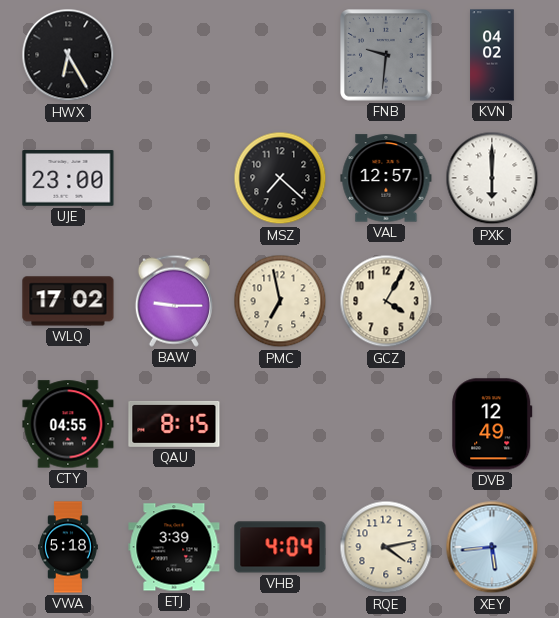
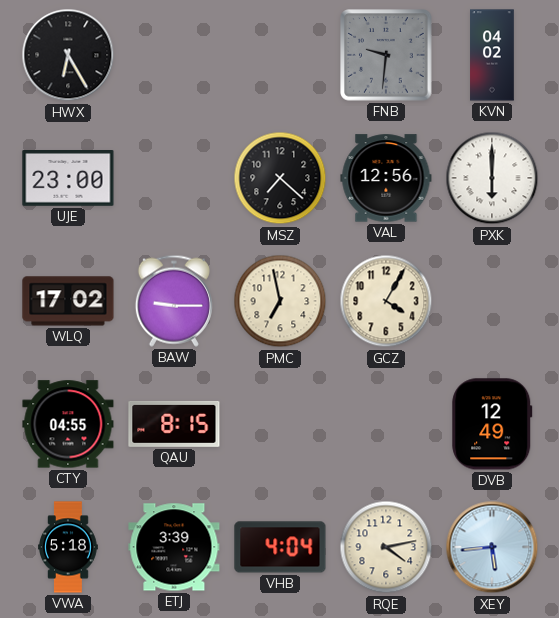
VAL: 12:57 -> 12:56
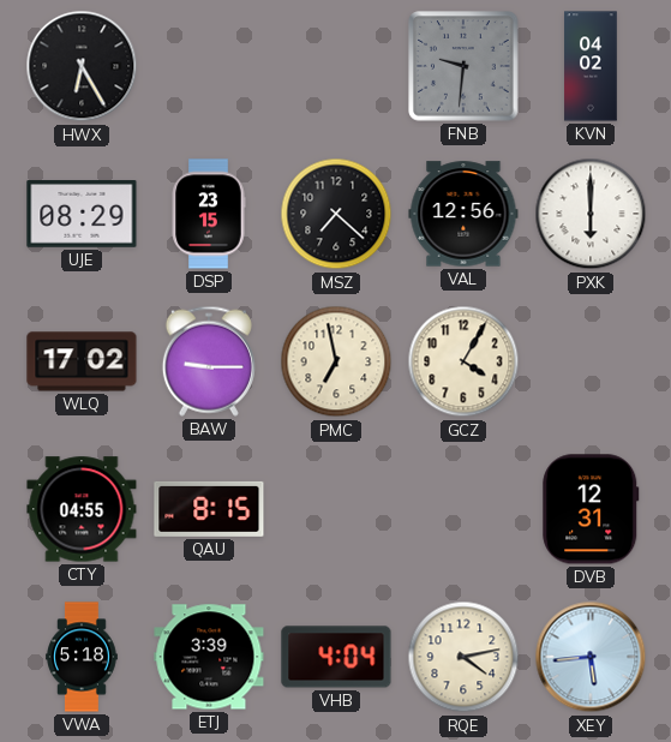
UJE: 23:00 -> 08:29
DSP: none -> 23:15
DVB: 12:49 -> 12:31
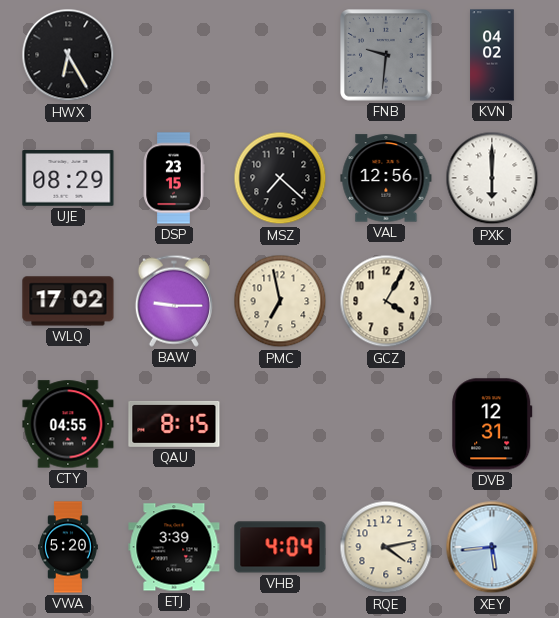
VWA: 5:18 -> 5:20
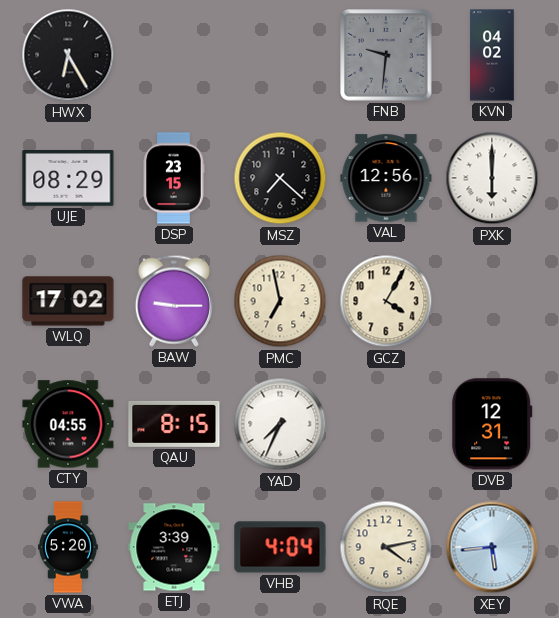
YAD: none -> 7:34
